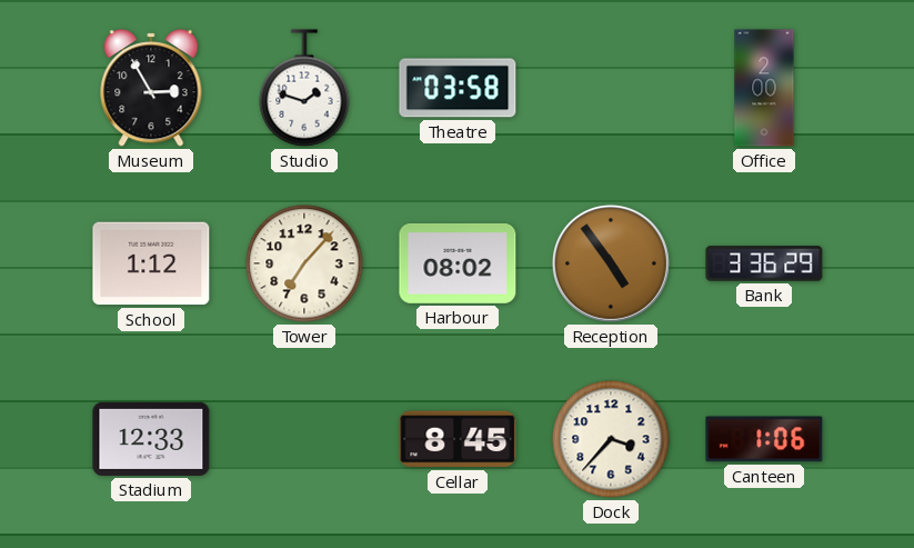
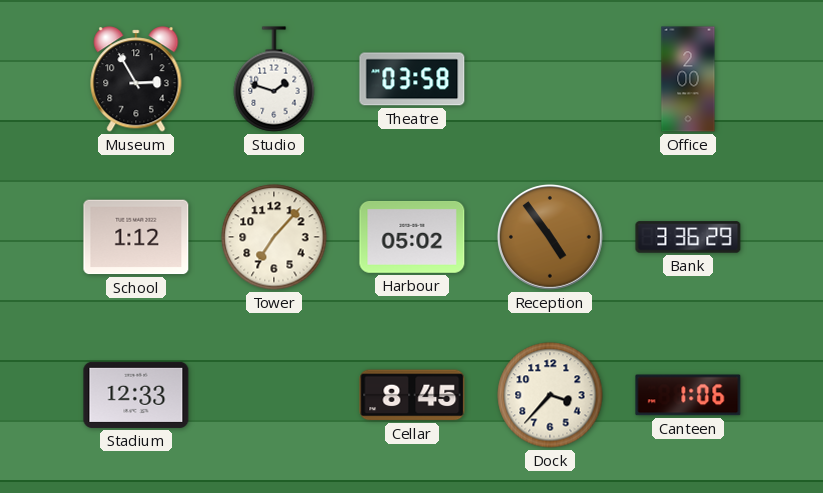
Harbour: 08:02 -> 05:02
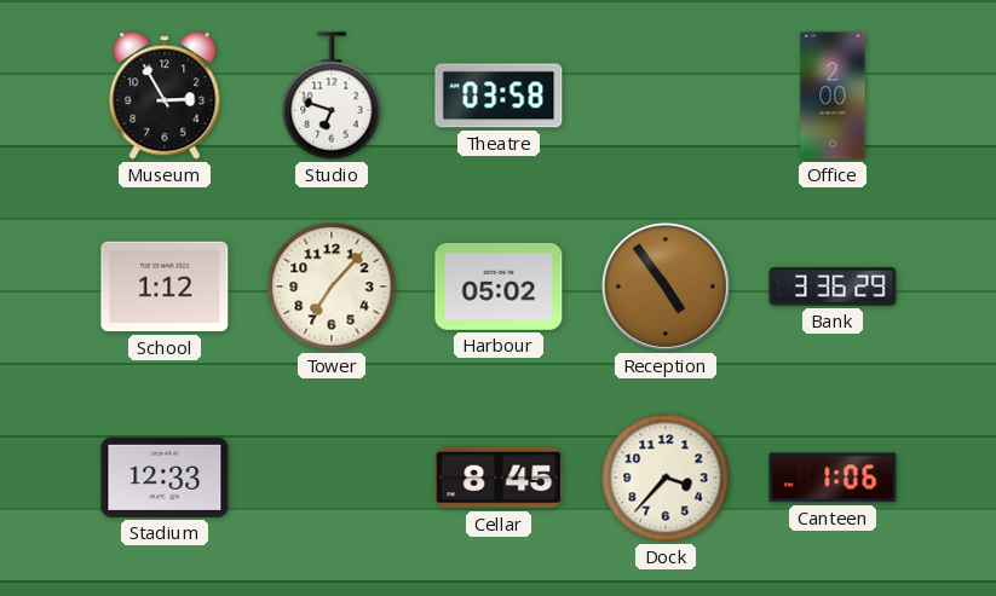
Studio: 1:48 -> 6:48
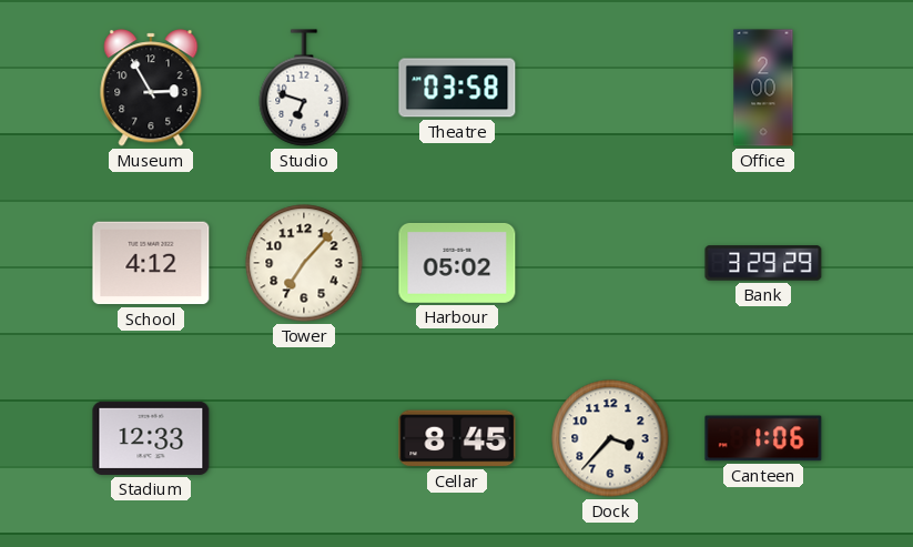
School: 1:12 -> 4:12
Reception: 4:54 -> none
Bank: 3:36 -> 3:29
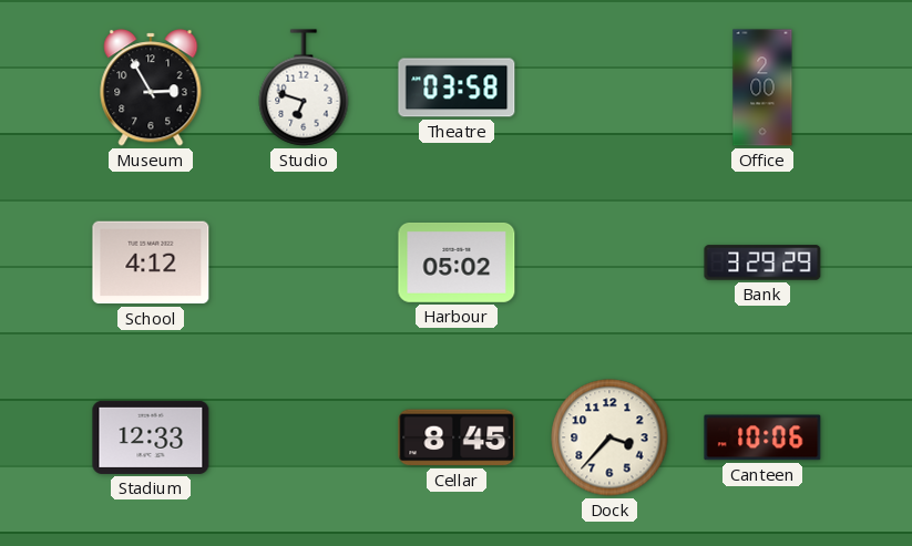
Tower: 7:07 -> none
Canteen: 1:06 -> 10:06
